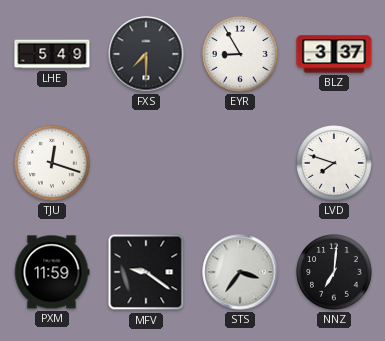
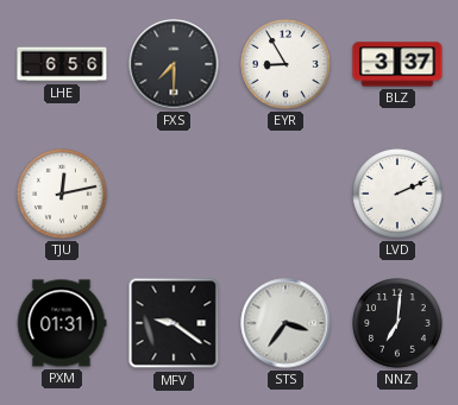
LHE: 5:49 -> 6:56
TJU: 12:18 -> 12:13
LVD: 7:48 -> 2:11
PXM: 11:59 -> 01:31
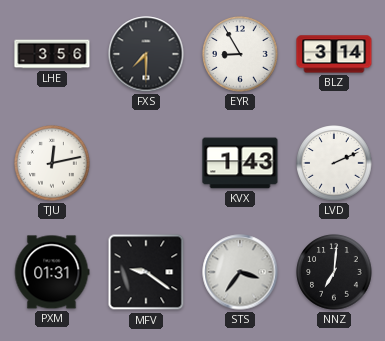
LHE: 6:56 -> 3:56
BLZ: 3:37 -> 3:14
KVX: none -> 1:43
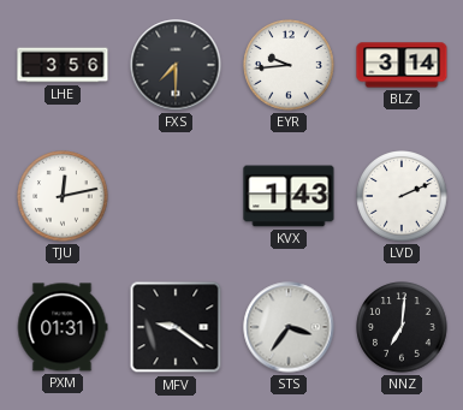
EYR: 8:55 -> 9:44
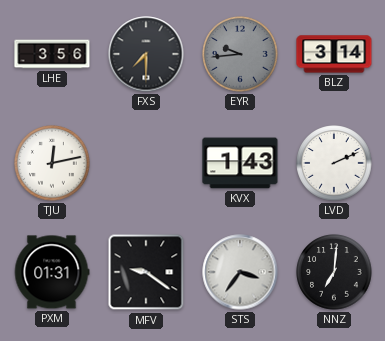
EYR dial: white -> grey
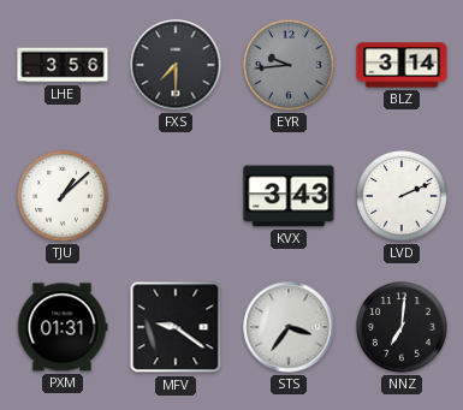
TJU: 12:13 -> 1:08
KVX: 1:43 -> 3:43
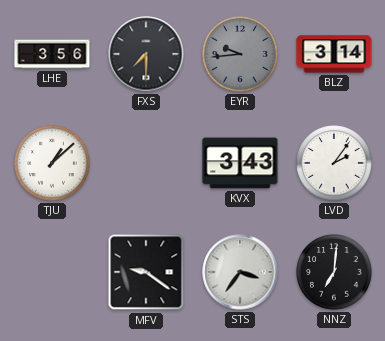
LVD: 2:11 -> 2:06
PXM: 01:31 -> none
